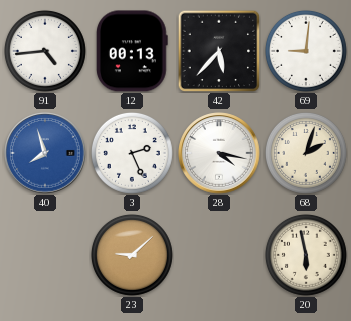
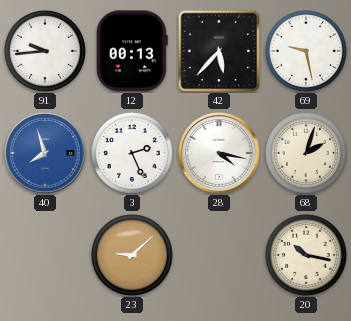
91: 4:44 -> 9:44
69: 9:01 -> 9:28
20: 5:58 -> 10:17
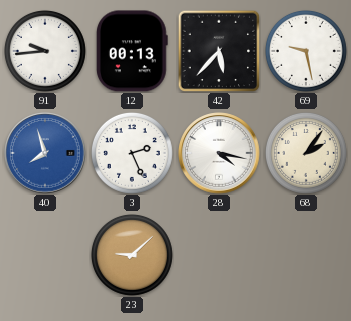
68: 2:03 -> 2:06
20: 10:17 -> none
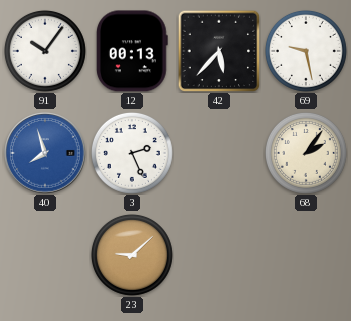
91: 9:44 -> 10:06
28: 4:17 -> none
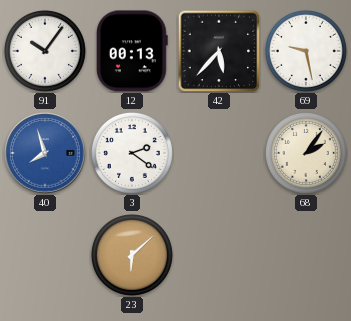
3: 2:26 -> 2:21
23: 9:08 -> 6:08
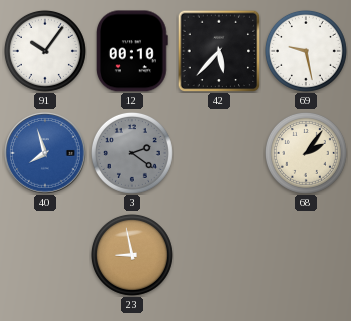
12: 00:13 -> 00:10
3 dial: white -> grey
23: 6:08 -> 8:58
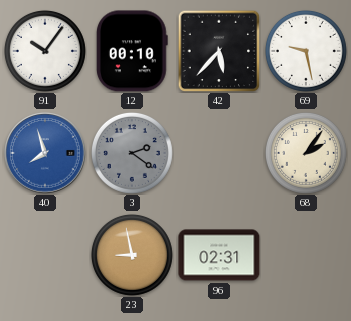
96: none -> 02:31
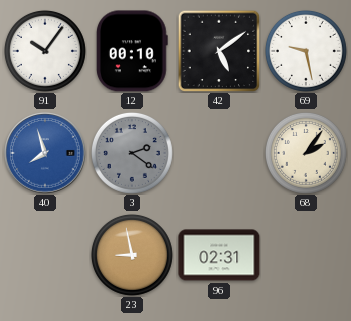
42: 5:37 -> 5:09
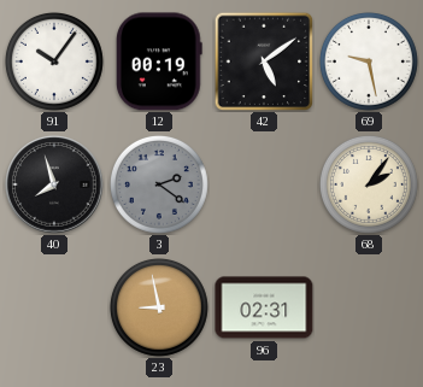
12: 00:10 -> 00:19
40 dial: blue -> black
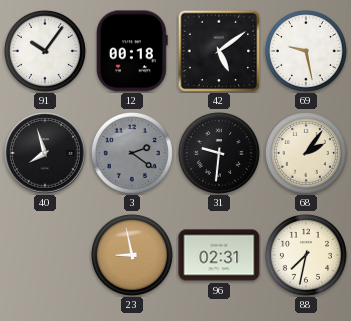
12: 00:19 -> 00:18
31: none -> 9:31
88: none -> 7:32
